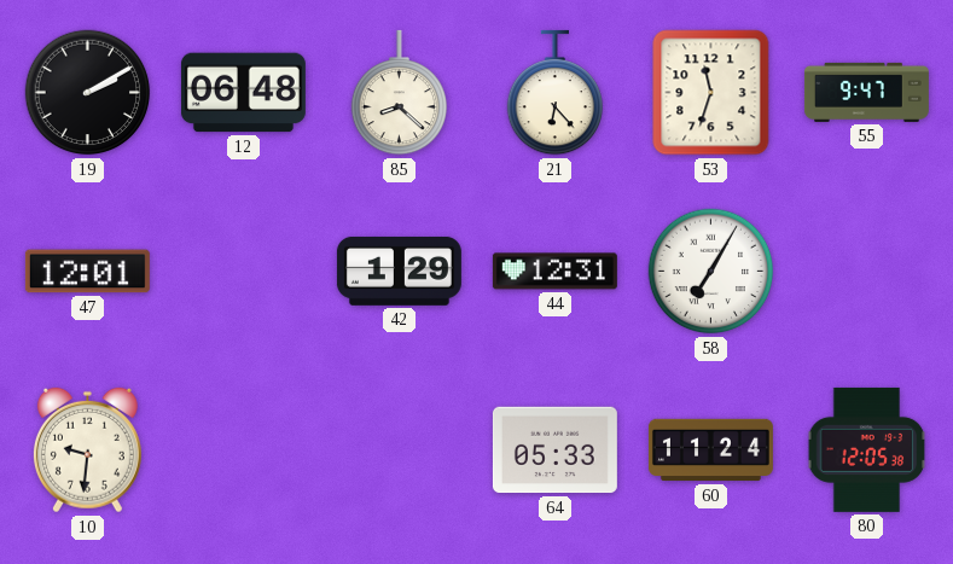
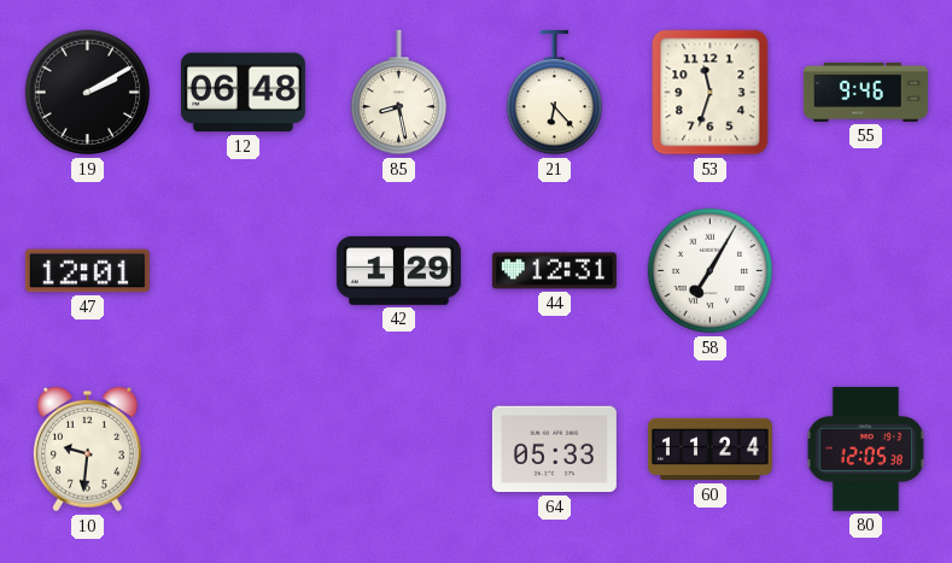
85: 8:22 -> 8:28
55: 9:47 -> 9:46
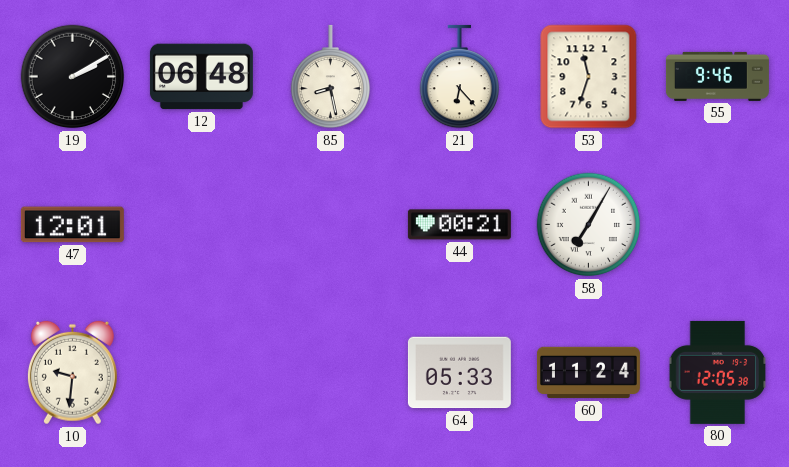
42: 1:29 -> none
44: 12:31 -> 00:21
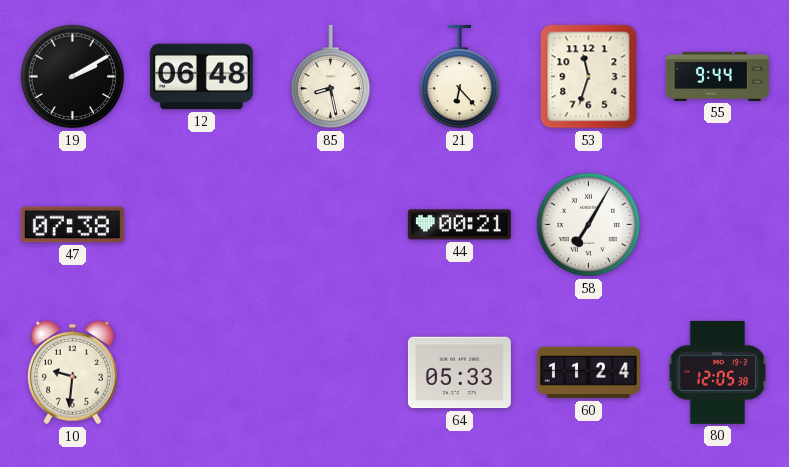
55: 9:46 -> 9:44
47: 12:01 -> 07:38
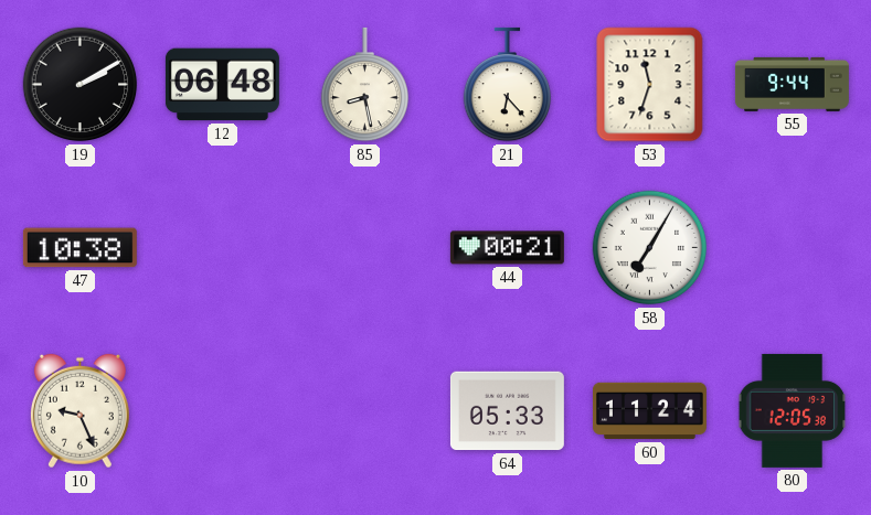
47: 07:38 -> 10:38
10: 9:31 -> 9:26
